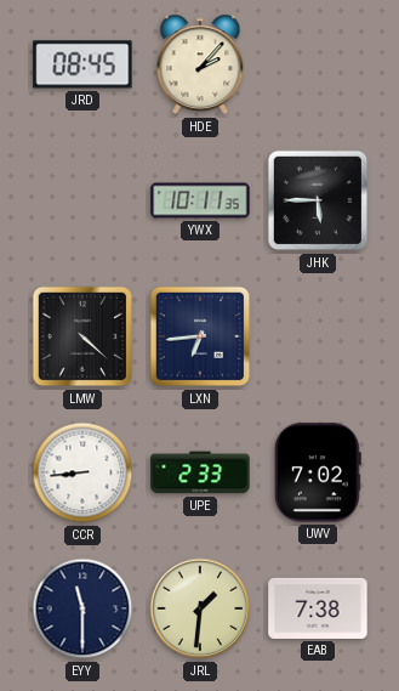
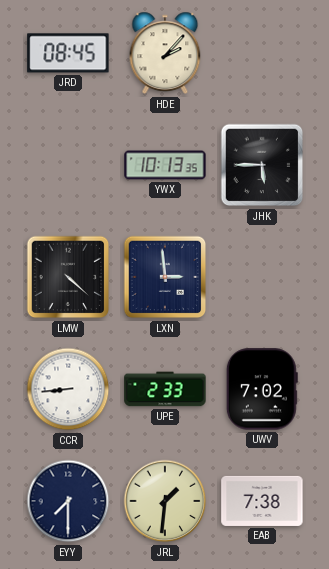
YWX: 10:11 -> 10:13
LXN: 6:44 -> 2:59
EYY: 11:30 -> 7:30
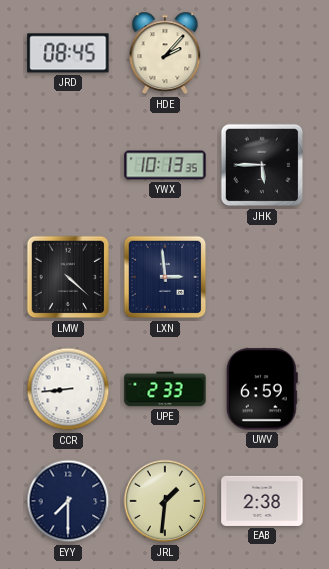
UWV: 7:02 -> 6:59
EAB: 7:38 -> 2:38
